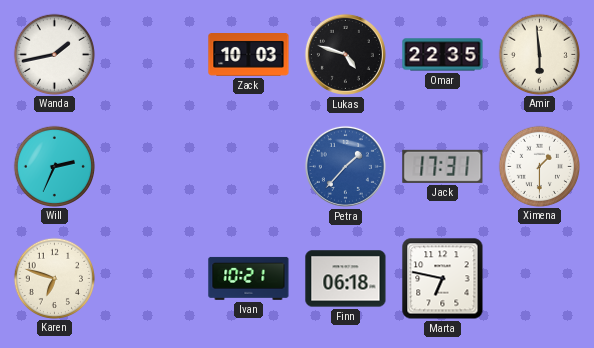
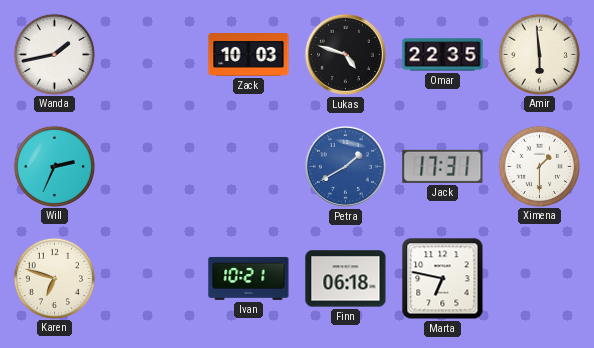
Petra: 1:37 -> 1:40
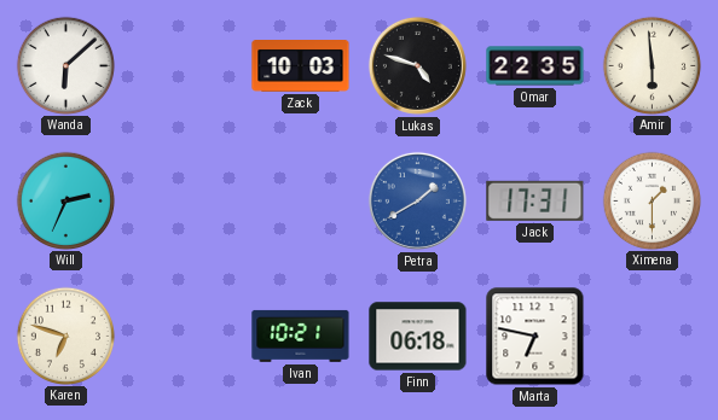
Wanda: 1:43 -> 6:08
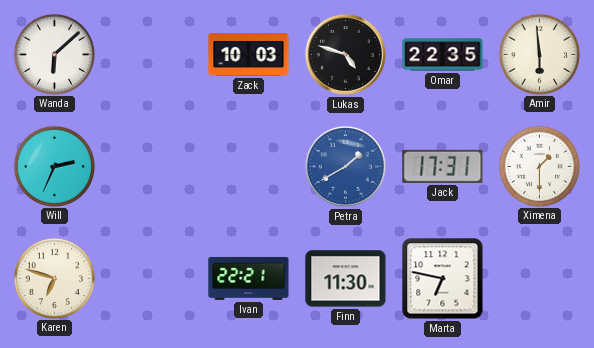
Ivan: 10:21 -> 22:21
Finn: 06:18 -> 11:30
